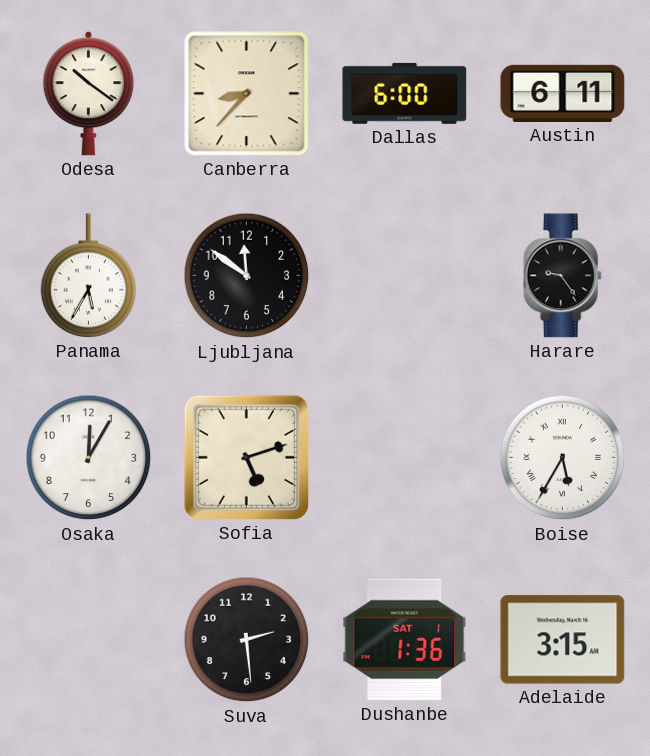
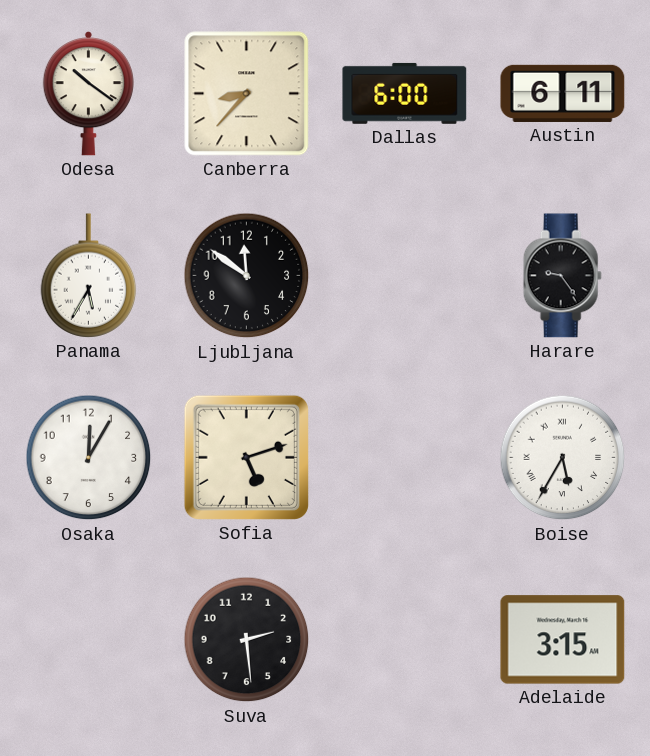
Dushanbe: 1:36 -> none
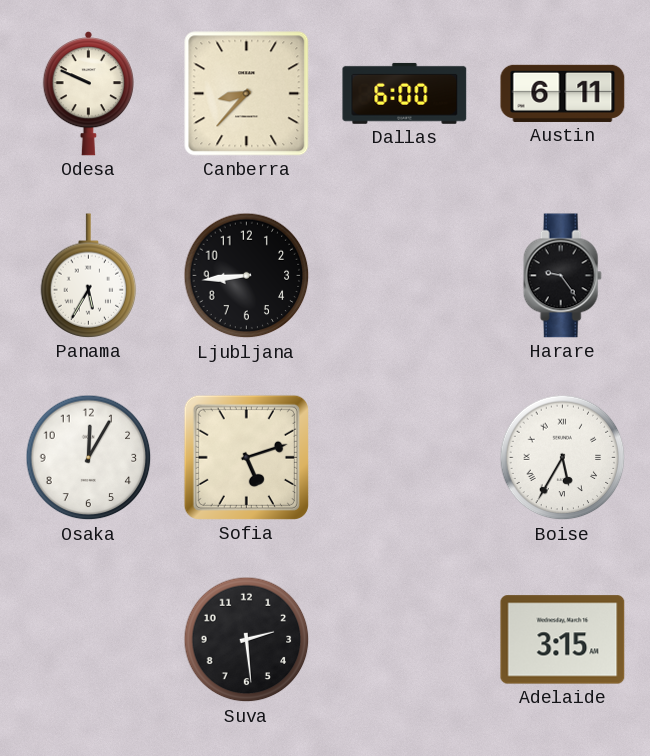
Odesa: 10:21 -> 9:49
Ljubljana: 11:51 -> 8:44
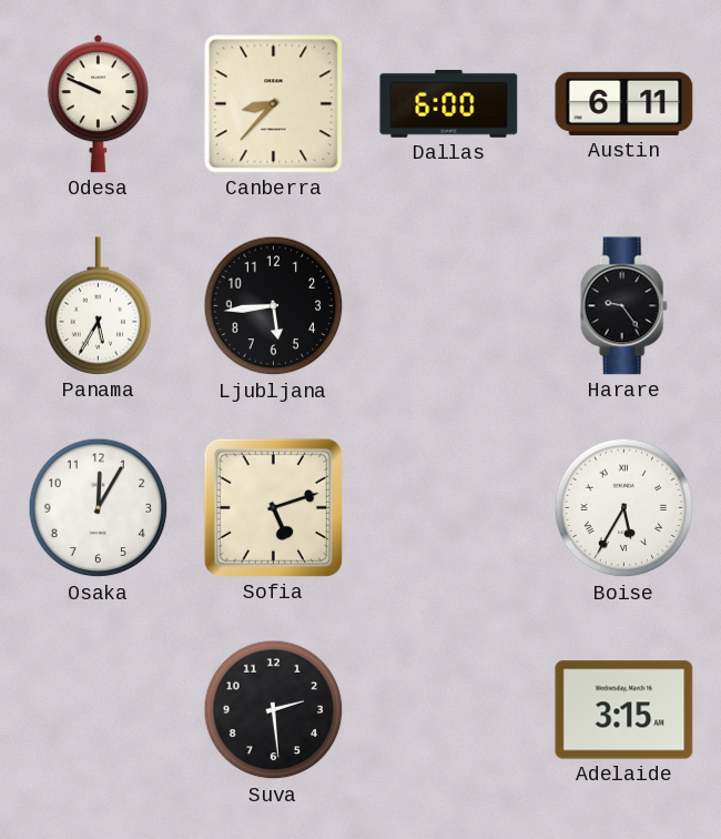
Ljubljana: 8:44 -> 5:44
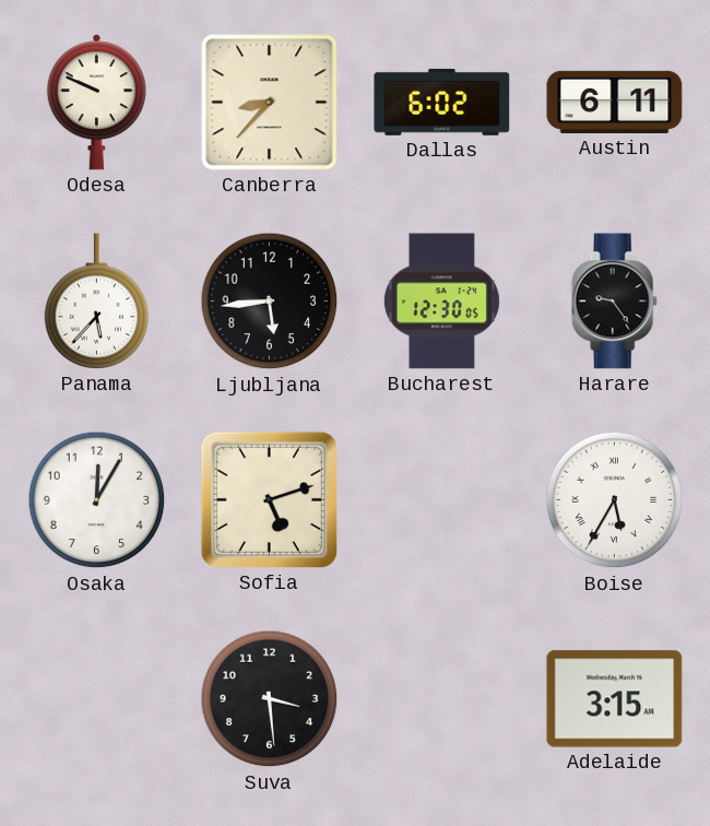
Dallas: 6:00 -> 6:02
Panama: 5:35 -> 5:37
Bucharest: none -> 12:30
Suva: 2:29 -> 3:29
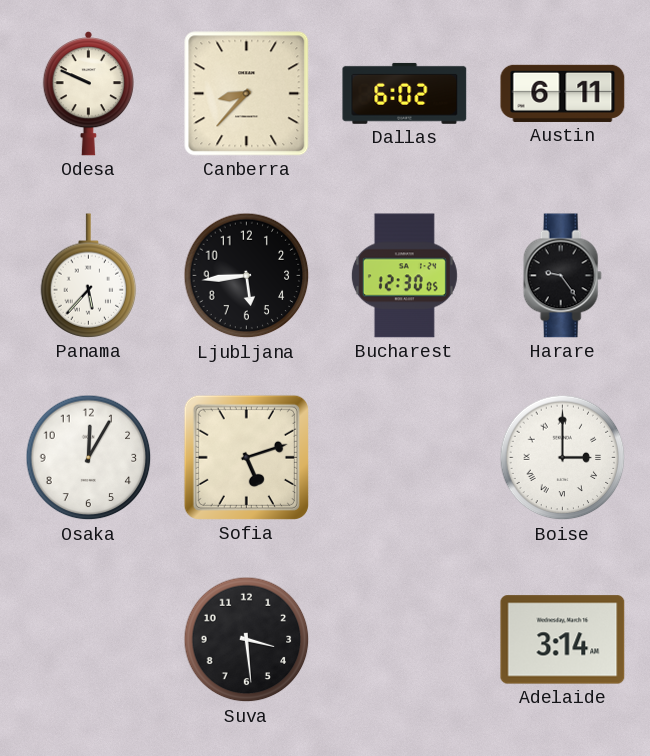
Boise: 5:35 -> 3:00
Adelaide: 3:15 -> 3:14
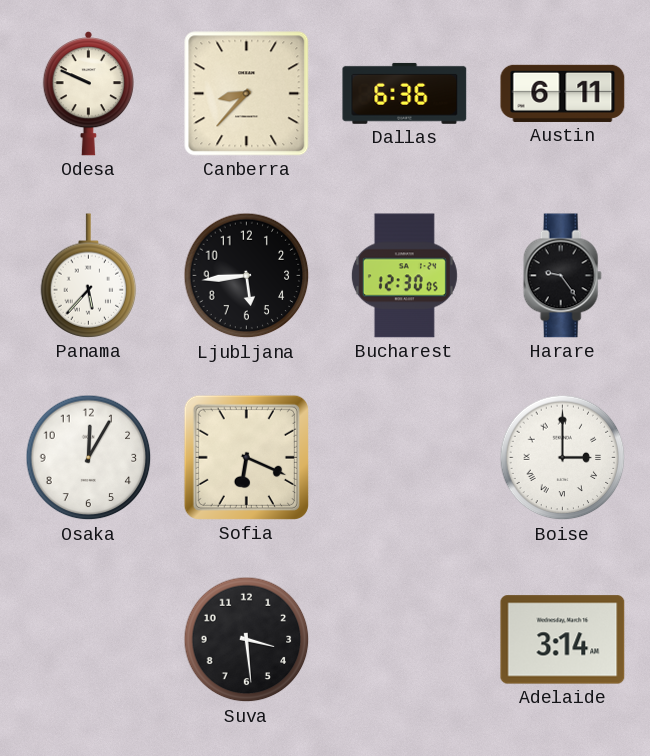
Dallas: 6:02 -> 6:36
Sofia: 5:12 -> 6:19
